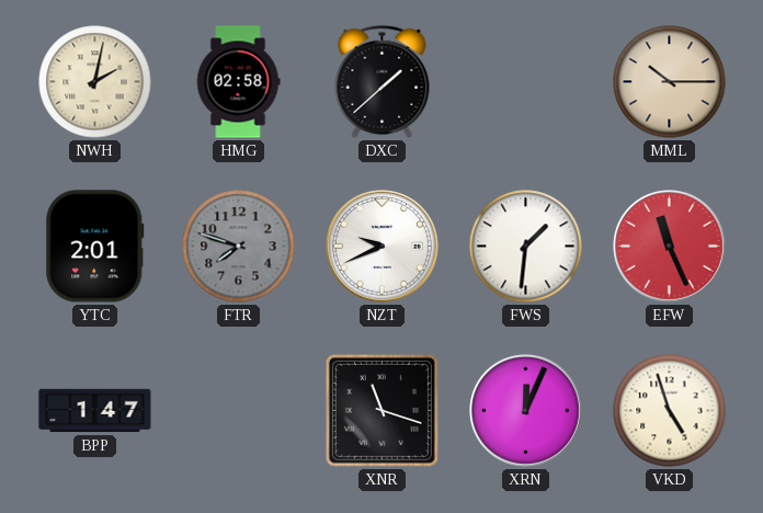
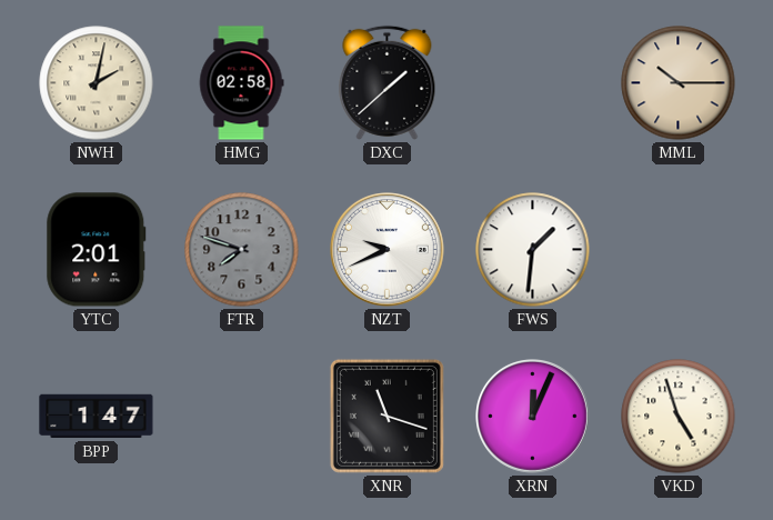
EFW: 11:26 -> none
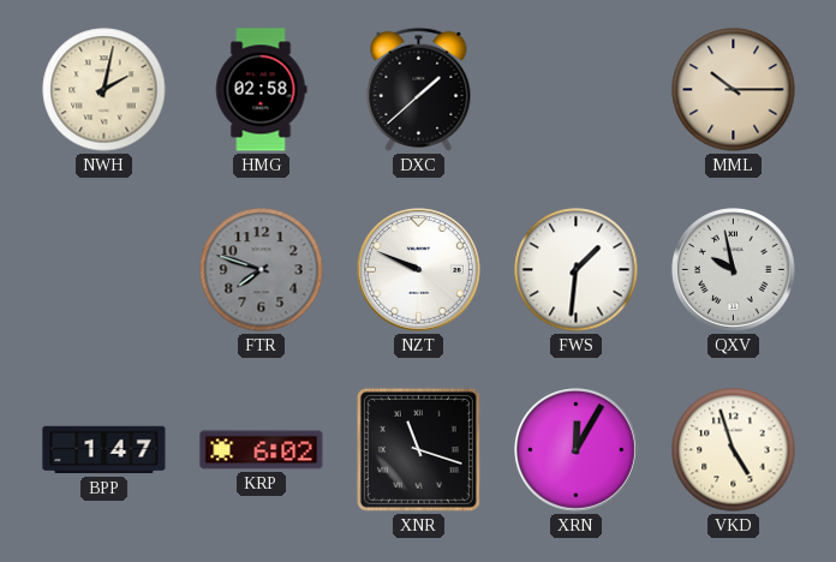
YTC: 2:01 -> none
NZT: 9:41 -> 9:49
QXV: none -> 9:58
KRP: none -> 6:02
XRN: 12:04 -> 12:05
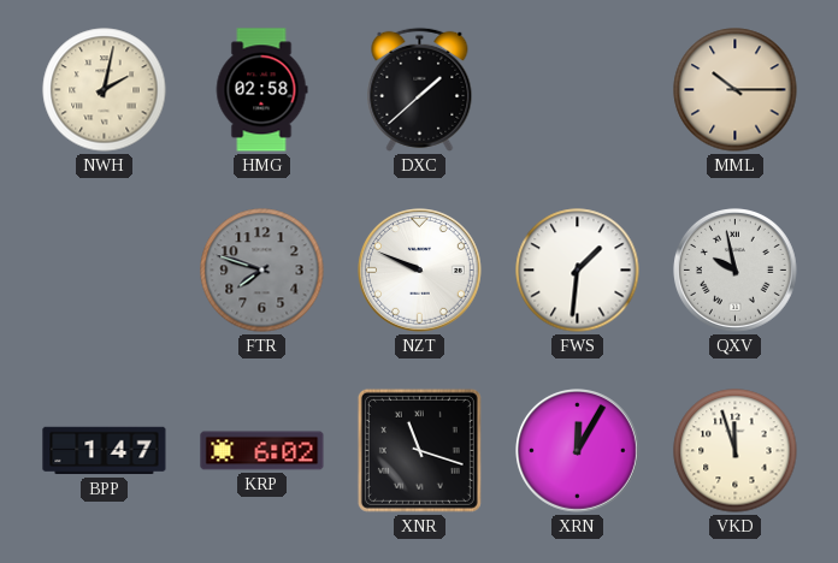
VKD: 4:57 -> 11:57
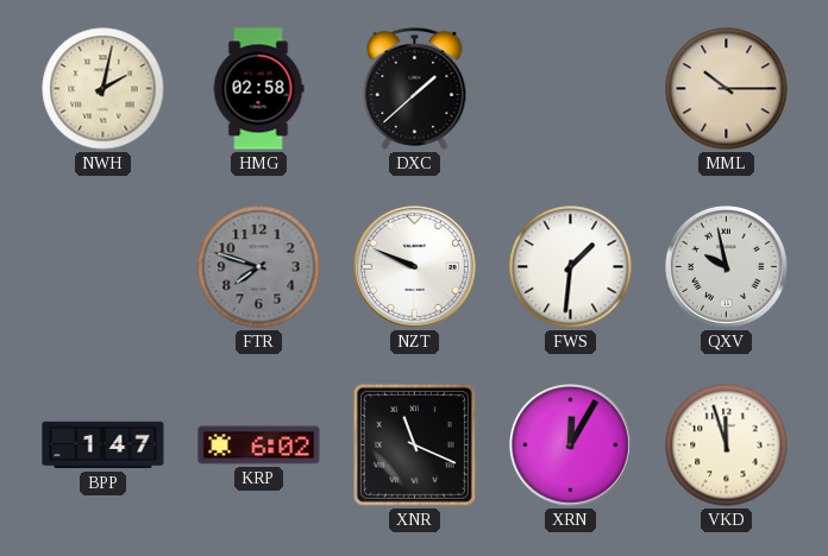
XNR: 11:18 -> 11:19
